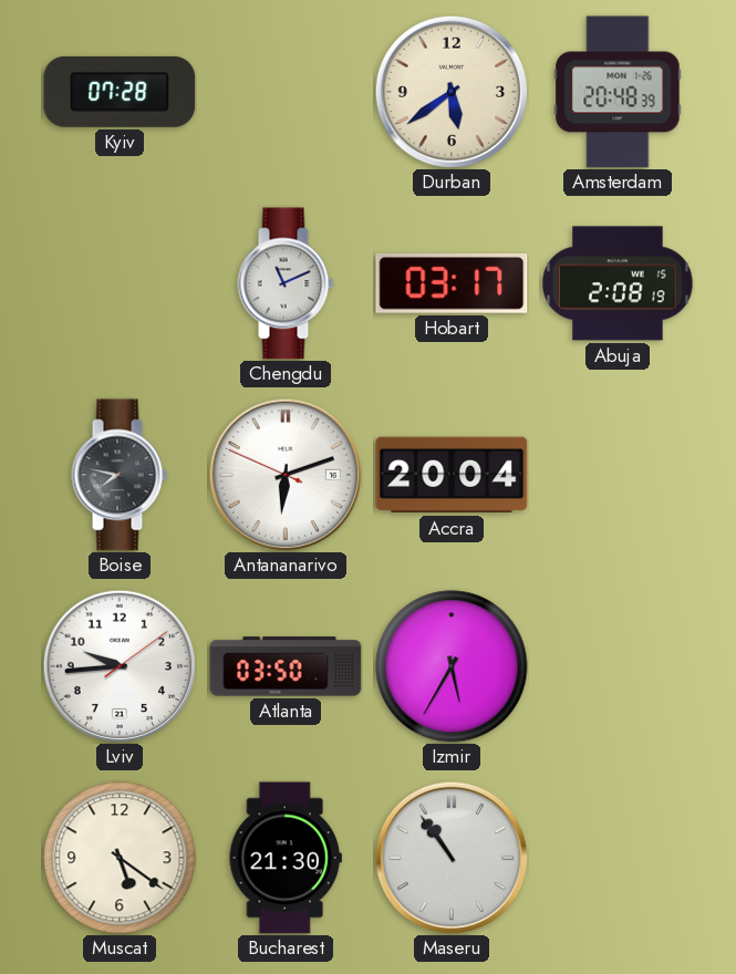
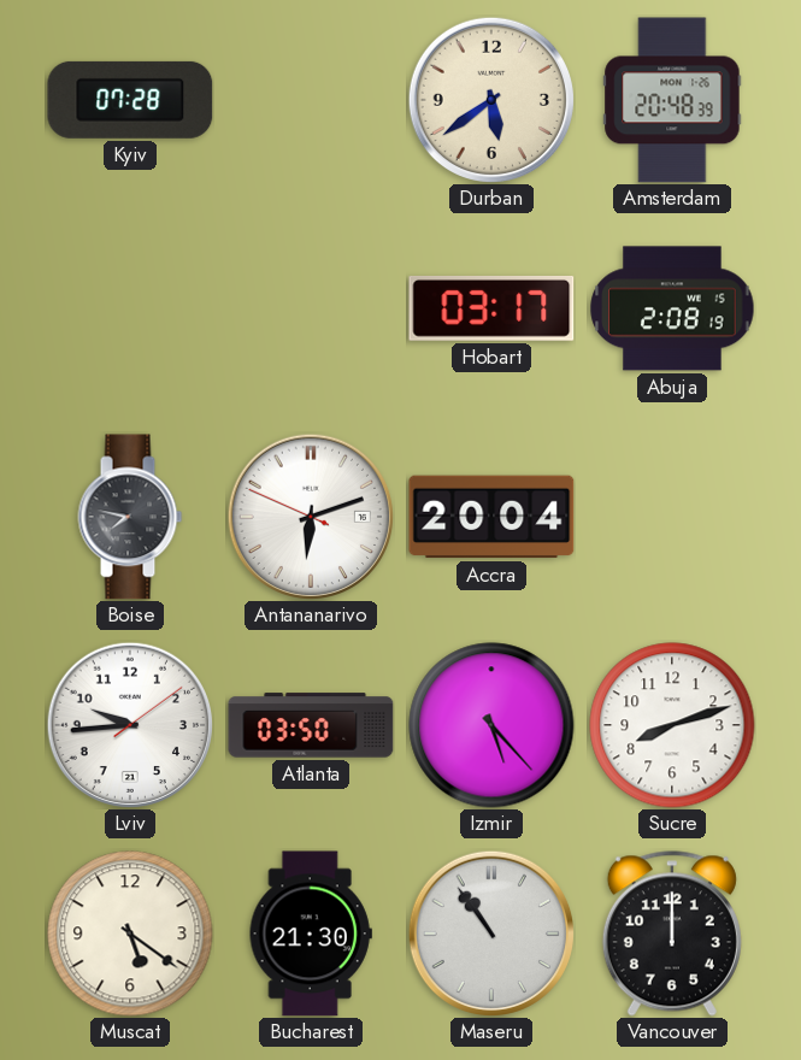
Chengdu: 11:11 -> none
Izmir: 5:35 -> 5:23
Sucre: none -> 8:12
Vancouver: none -> 12:00
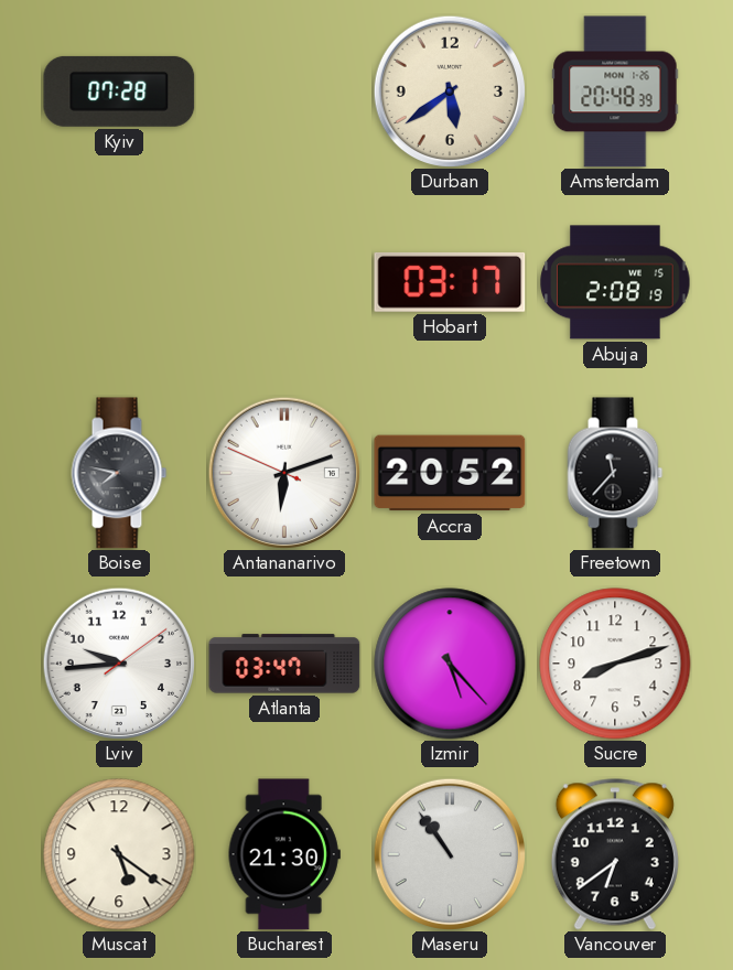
Accra: 20:04 -> 20:52
Freetown: none -> 11:37
Atlanta: 03:50 -> 03:47
Vancouver: 12:00 -> 6:39
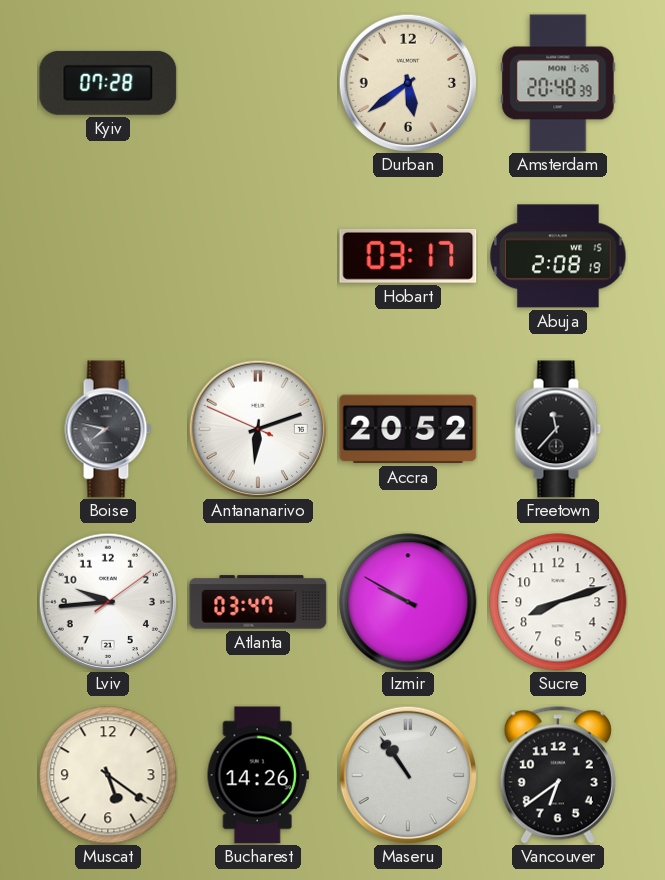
Izmir: 5:23 -> 9:50
Bucharest: 21:30 -> 14:26
